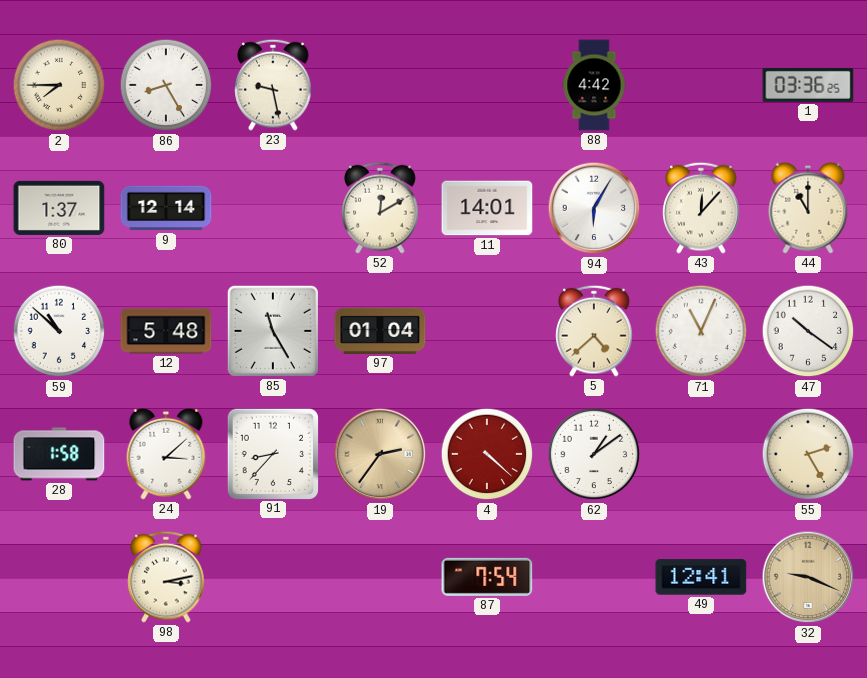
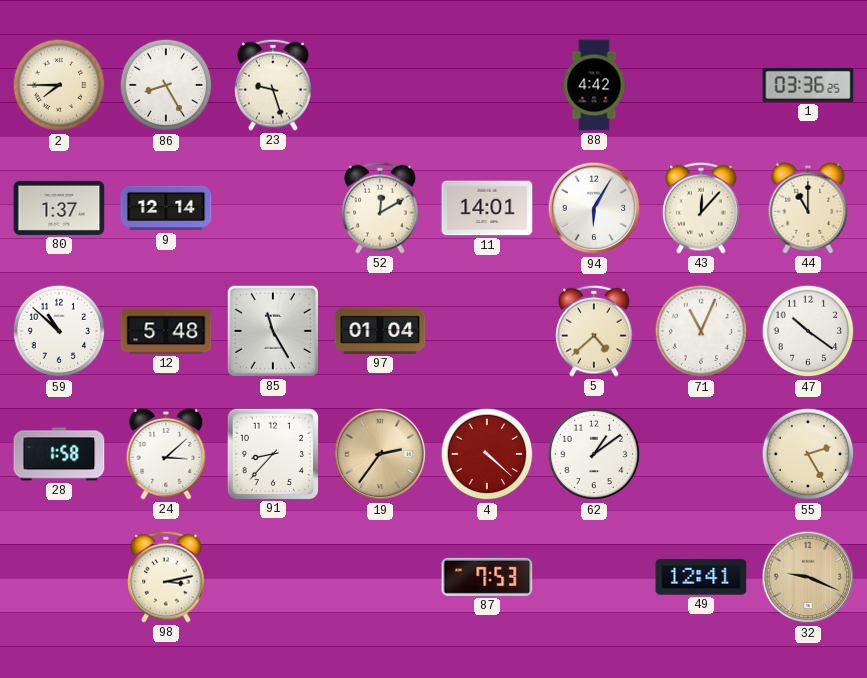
23: 9:28 -> 9:27
87: 7:54 -> 7:53
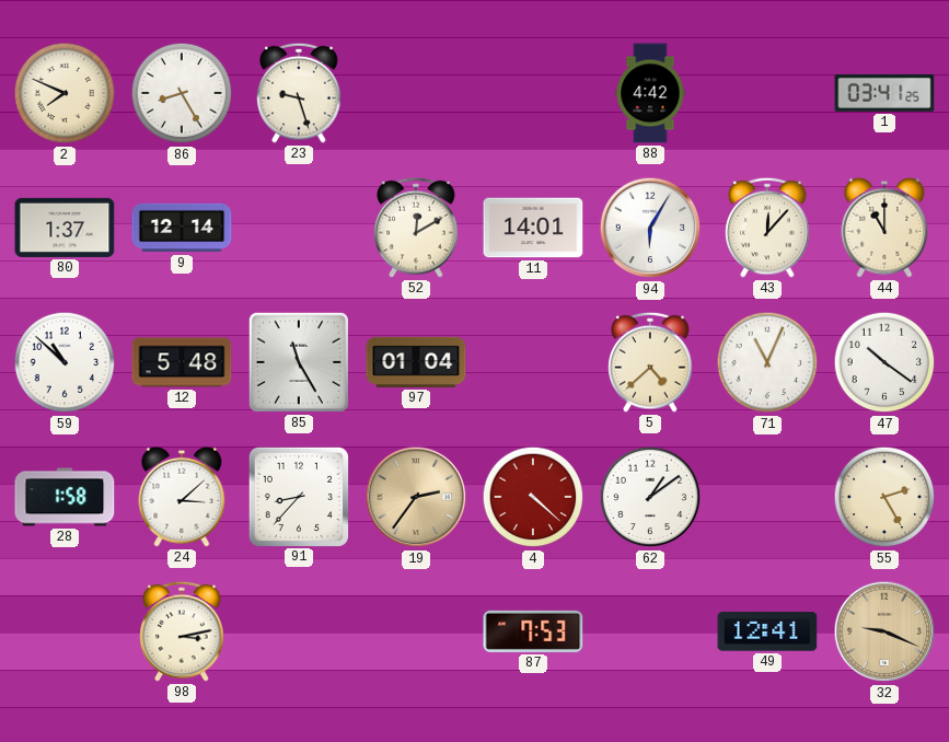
2: 7:45 -> 7:49
1: 03:36 -> 03:41
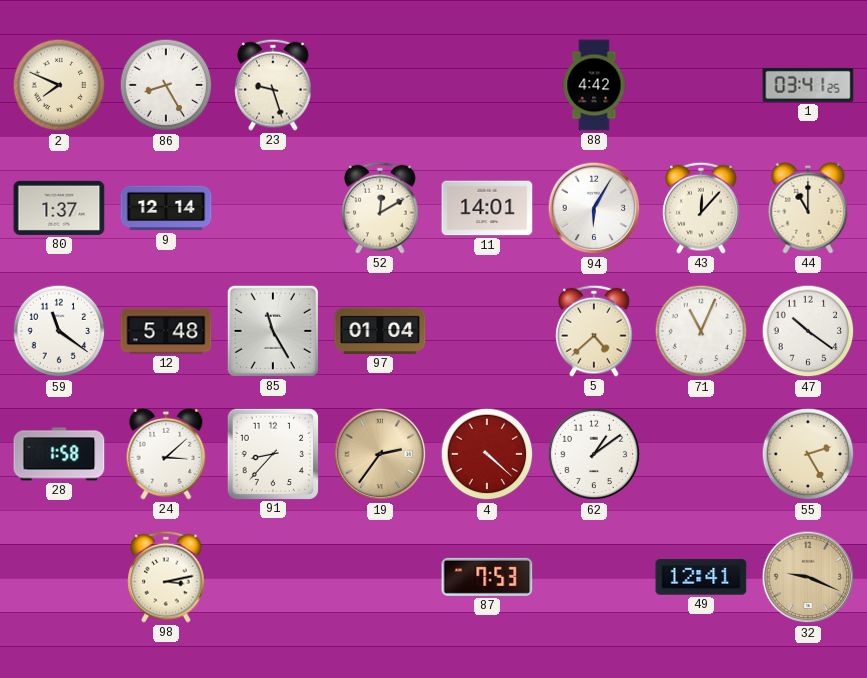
59: 10:52 -> 11:21
